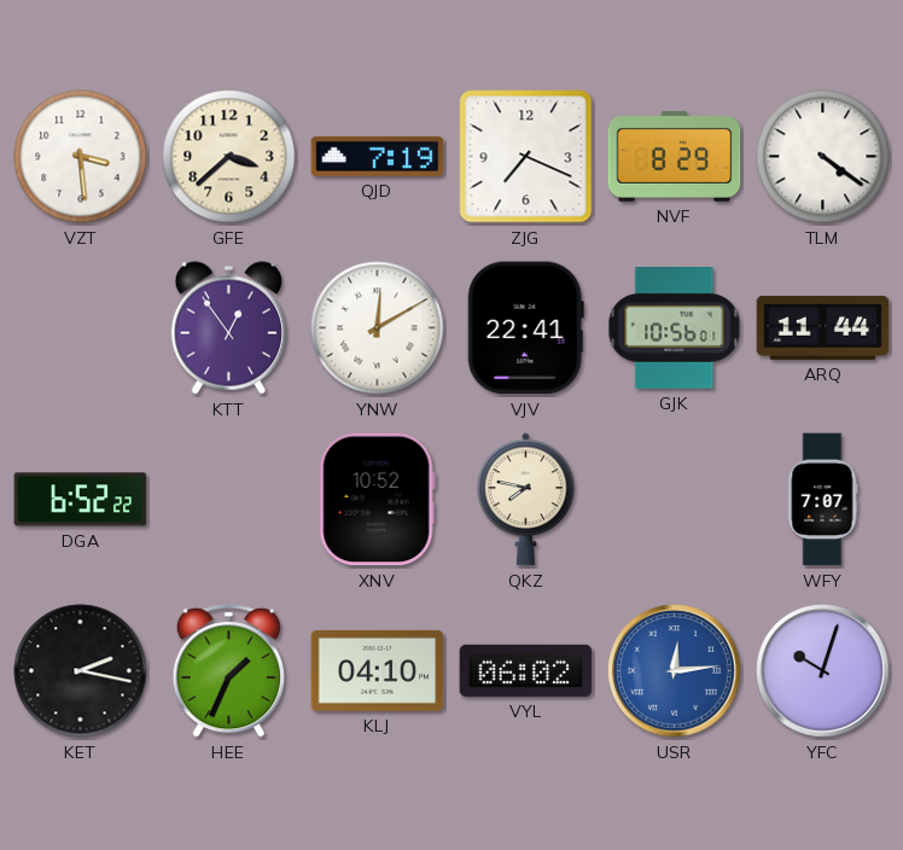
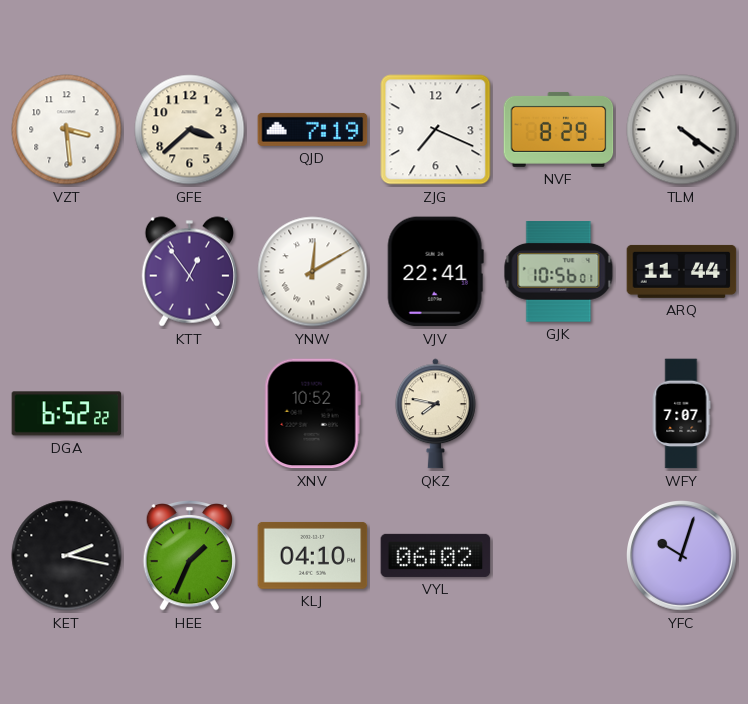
USR: 12:14 -> none
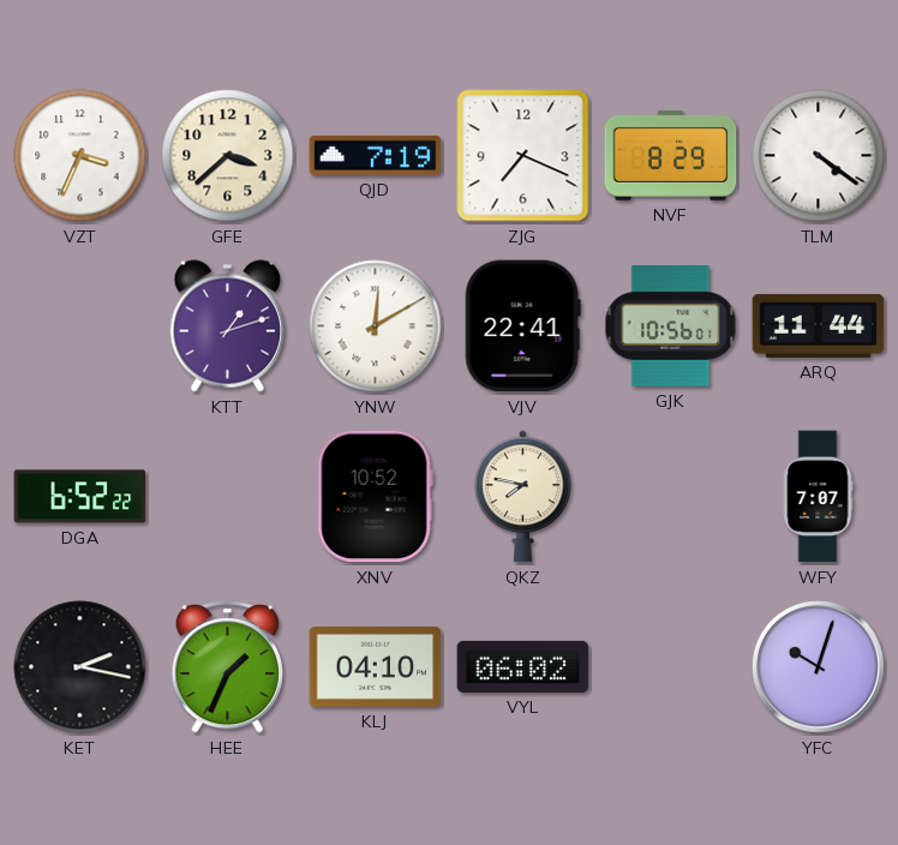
VZT: 3:29 -> 3:34
KTT: 12:54 -> 1:12
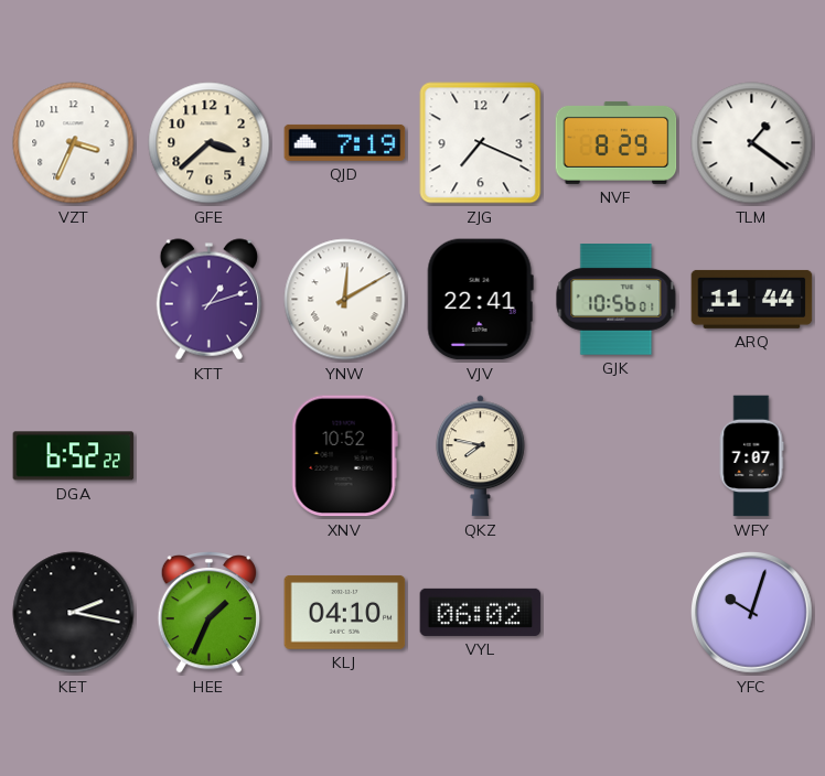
TLM: 4:21 -> 1:21
